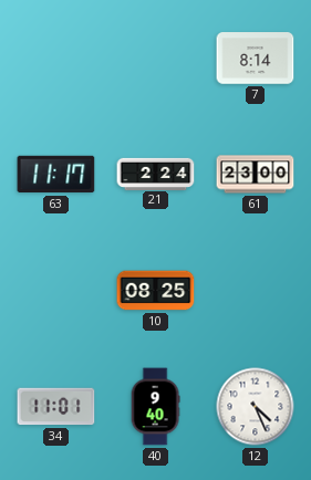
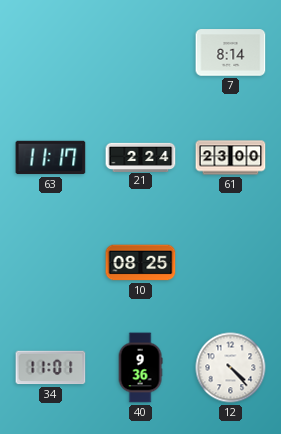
40: 9:40 -> 9:36
12: 4:26 -> 4:23
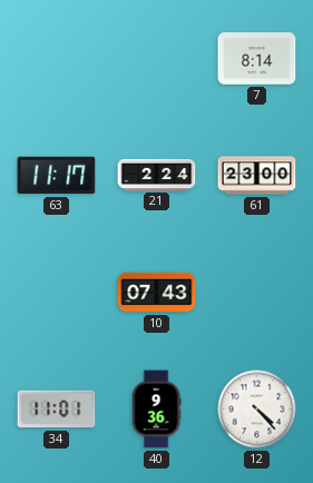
10: 08:25 -> 07:43
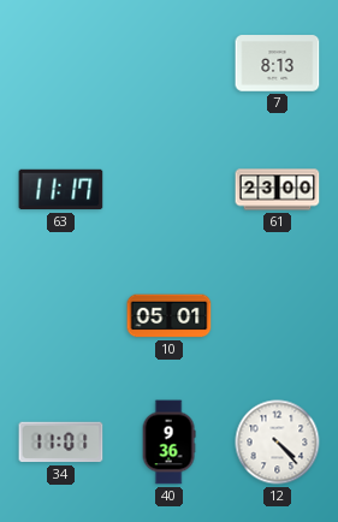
7: 8:14 -> 8:13
21: 2:24 -> none
10: 07:43 -> 05:01
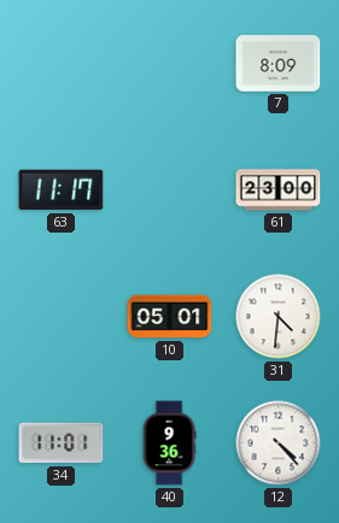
7: 8:13 -> 8:09
31: none -> 4:31
